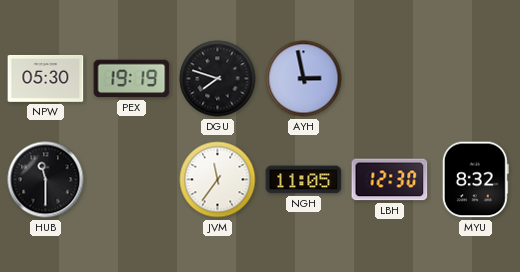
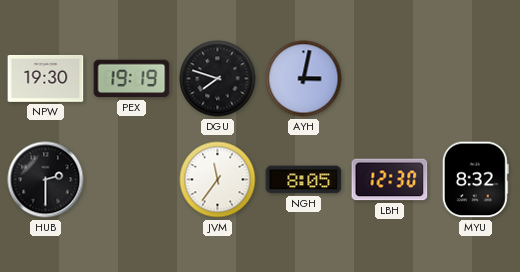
NPW: 05:30 -> 19:30
AYH: 2:58 -> 3:02
HUB: 11:30 -> 2:30
NGH: 11:05 -> 8:05
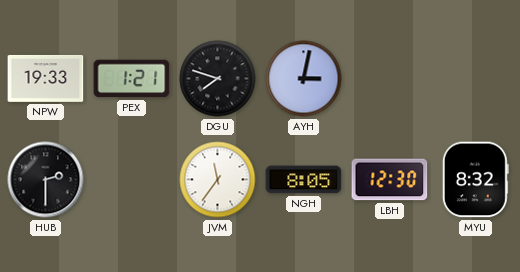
NPW: 19:30 -> 19:33
PEX: 19:19 -> 1:21
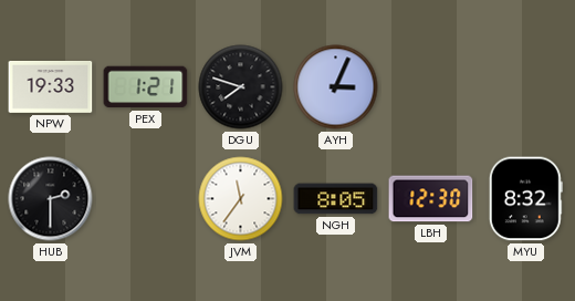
AYH: 3:02 -> 3:04
